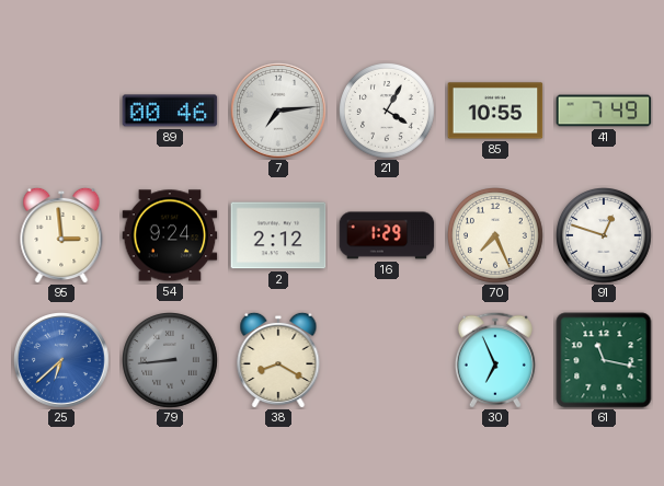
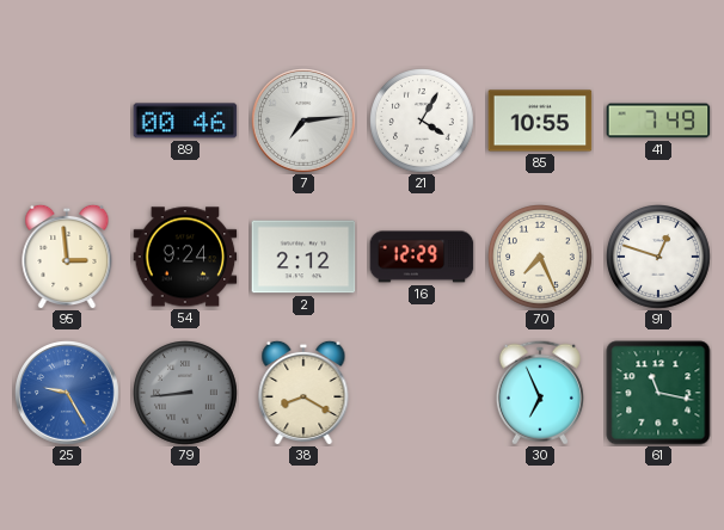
16: 1:29 -> 12:29
25: 6:38 -> 9:25
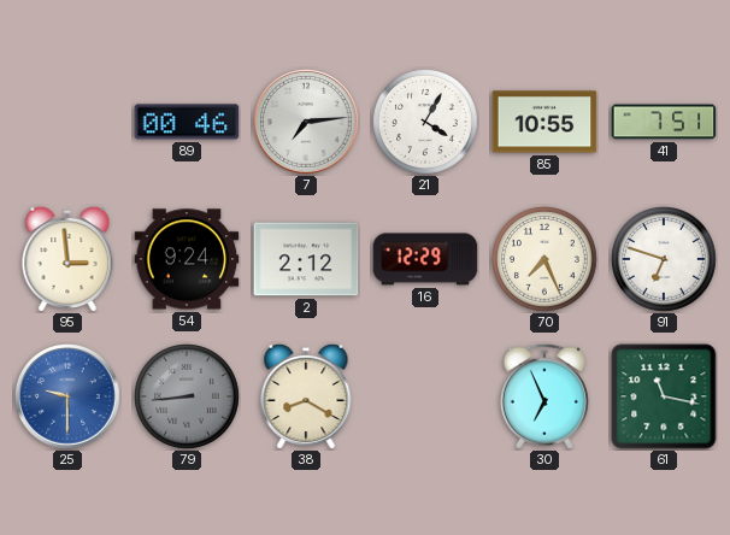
41: 7:49 -> 7:51
91: 12:48 -> 6:48
25: 9:25 -> 9:30
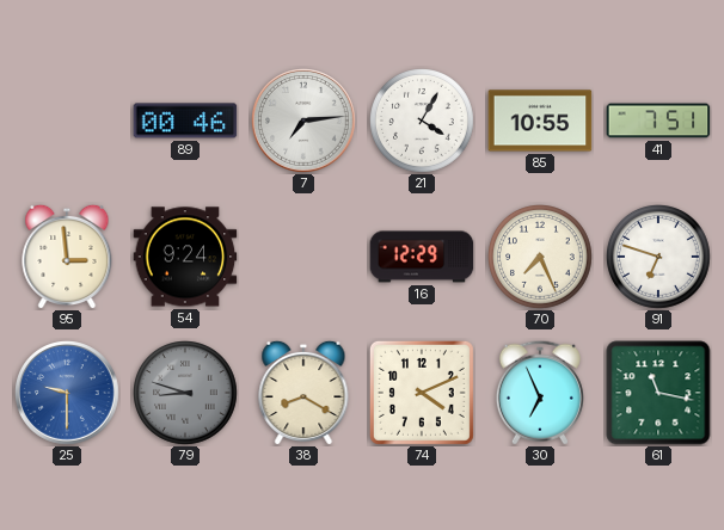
2: 2:12 -> none
79: 8:44 -> 8:48
74: none -> 4:11
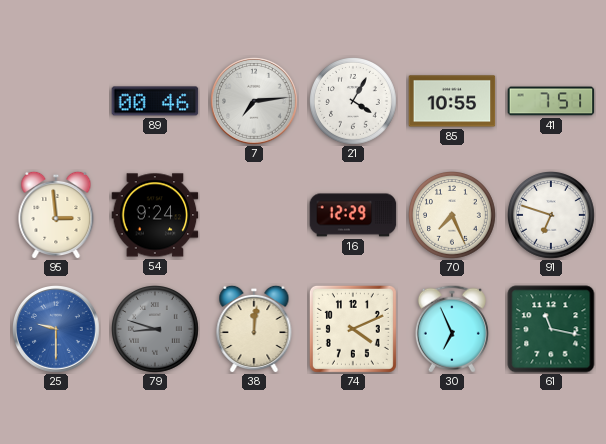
38: 8:20 -> 12:01
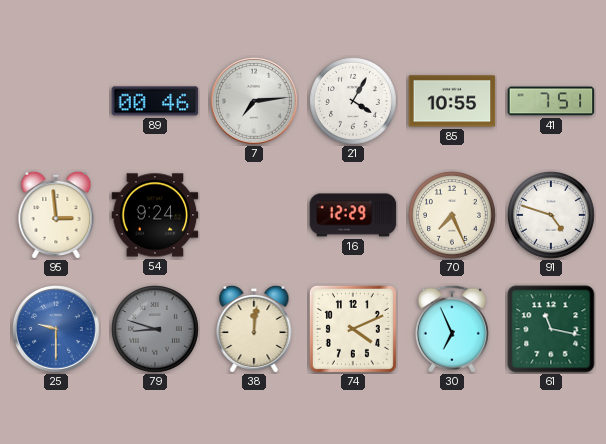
91: 6:48 -> 4:48
